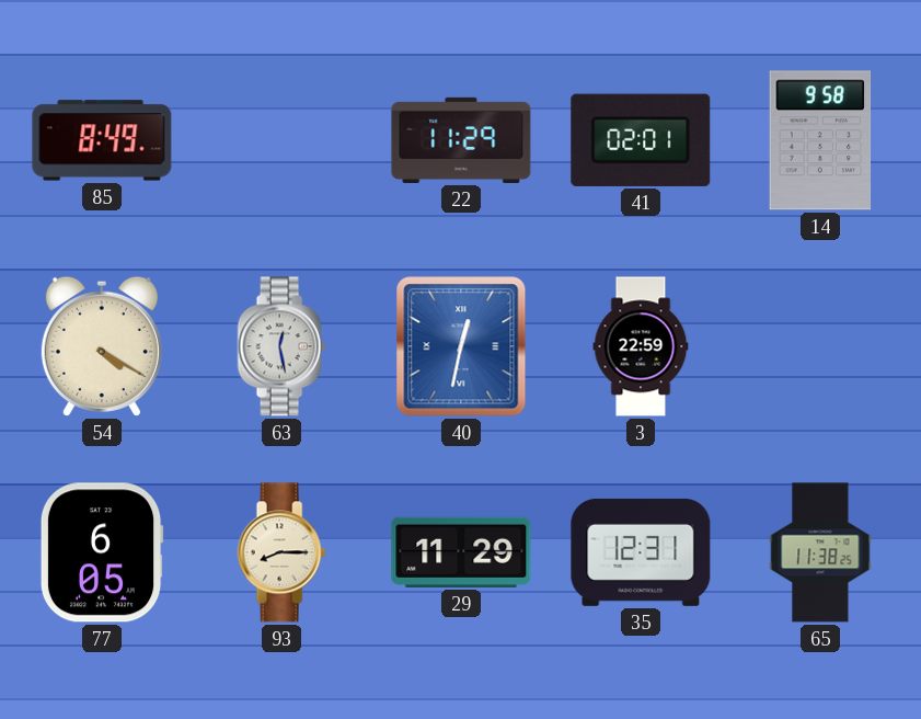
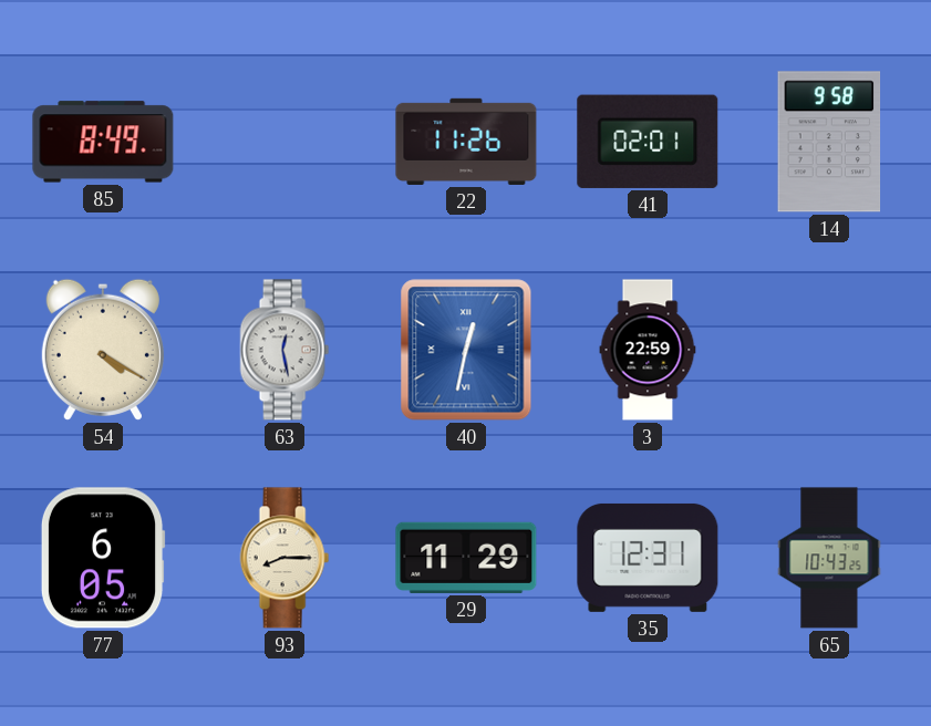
22: 11:29 -> 11:26
65: 11:38 -> 10:43
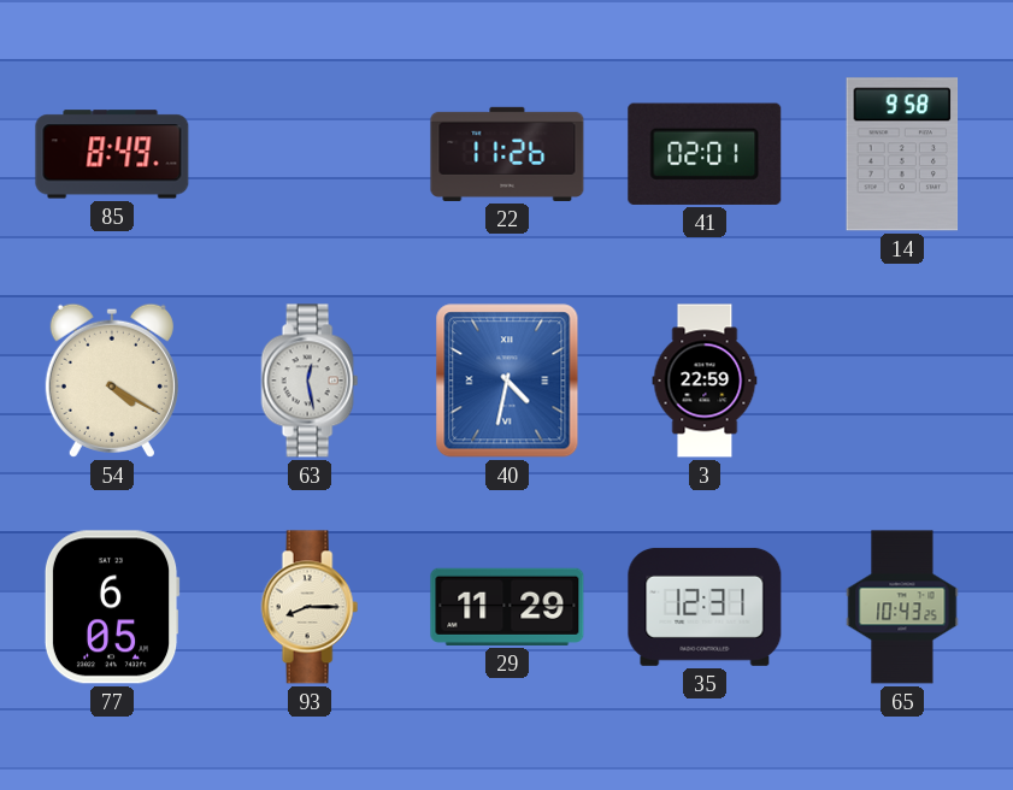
40: 12:32 -> 4:32
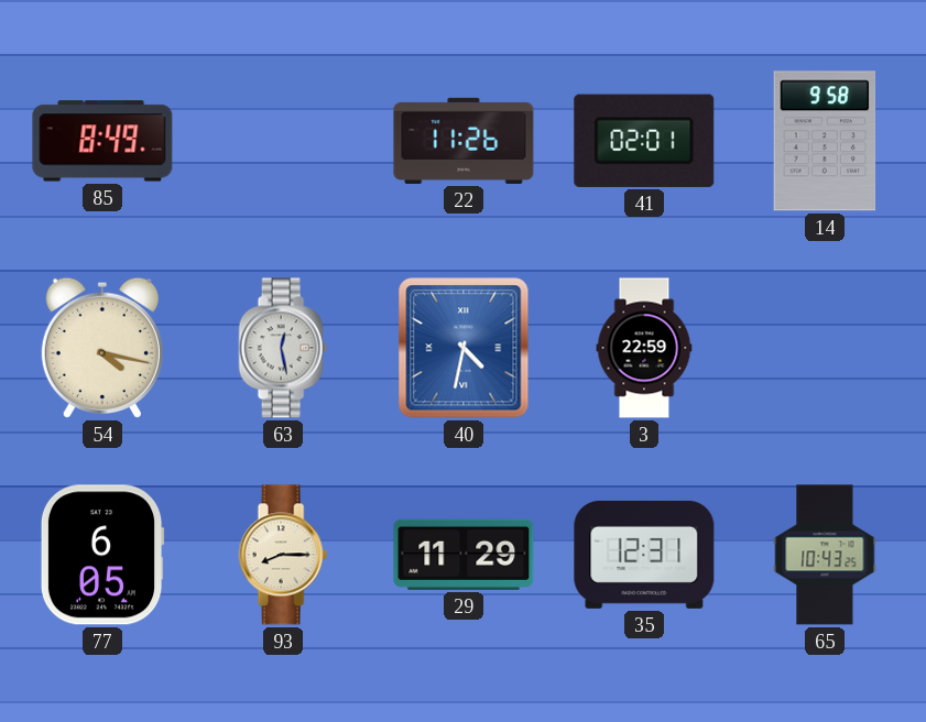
54: 4:20 -> 4:17
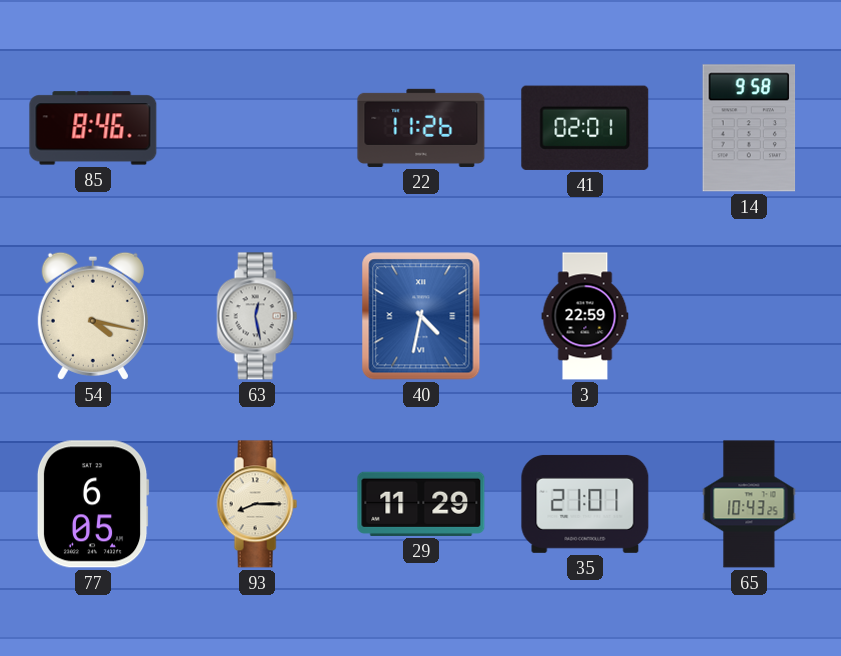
85: 8:49 -> 8:46
35: 12:31 -> 21:01
